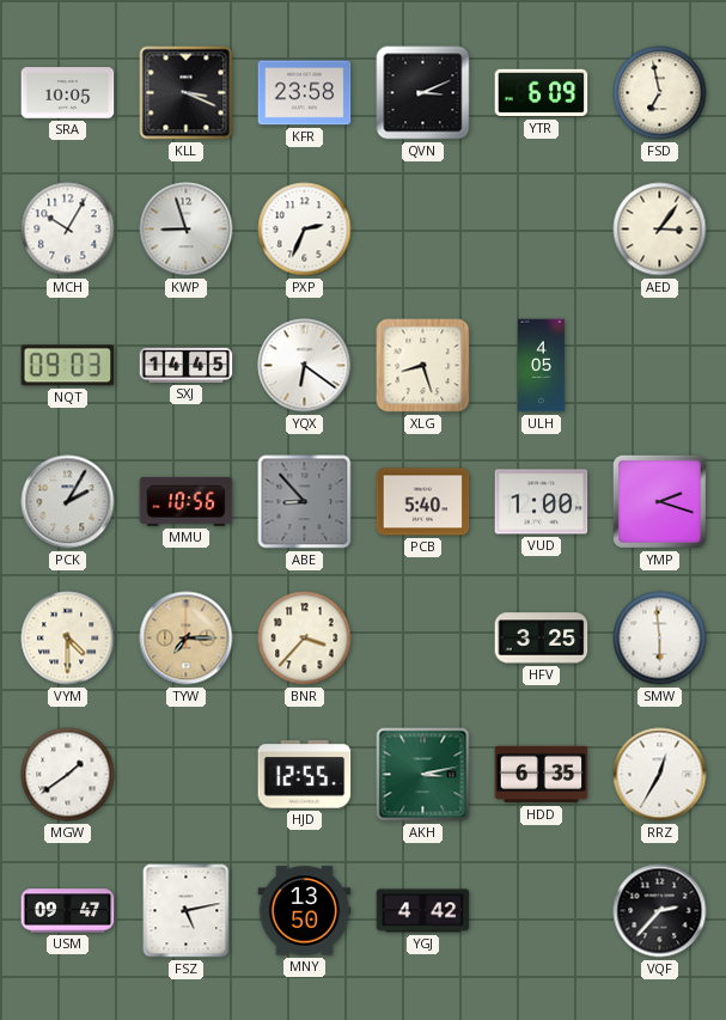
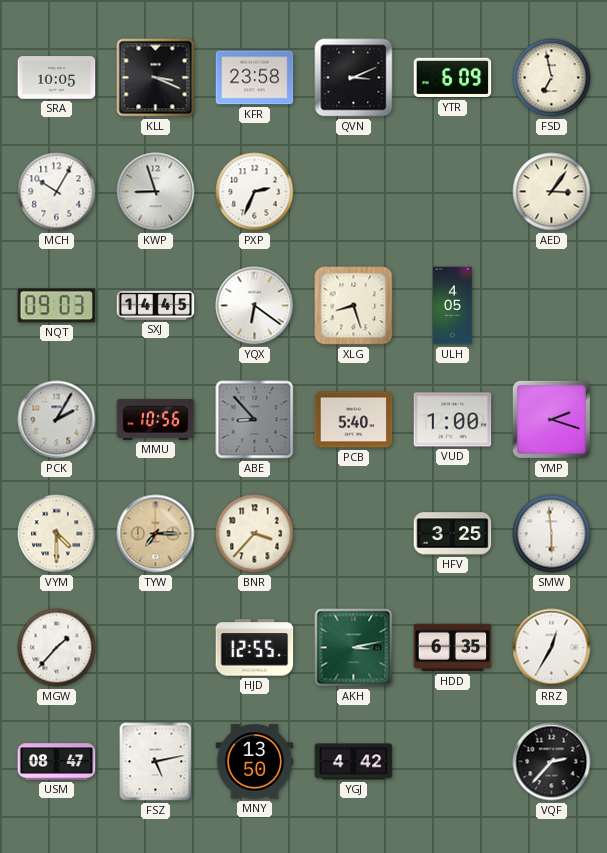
MGW: 1:39 -> 1:37
USM: 09:47 -> 08:47
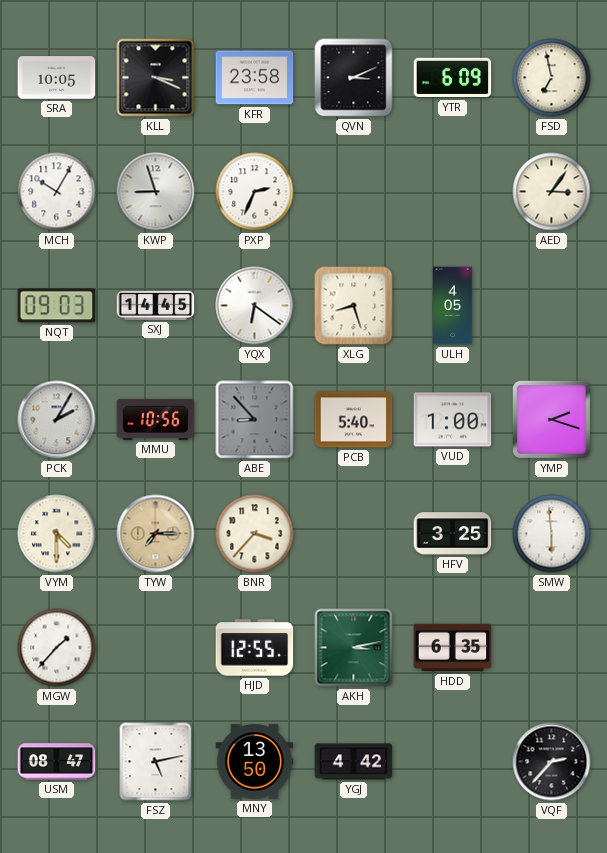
RRZ: 12:35 -> none
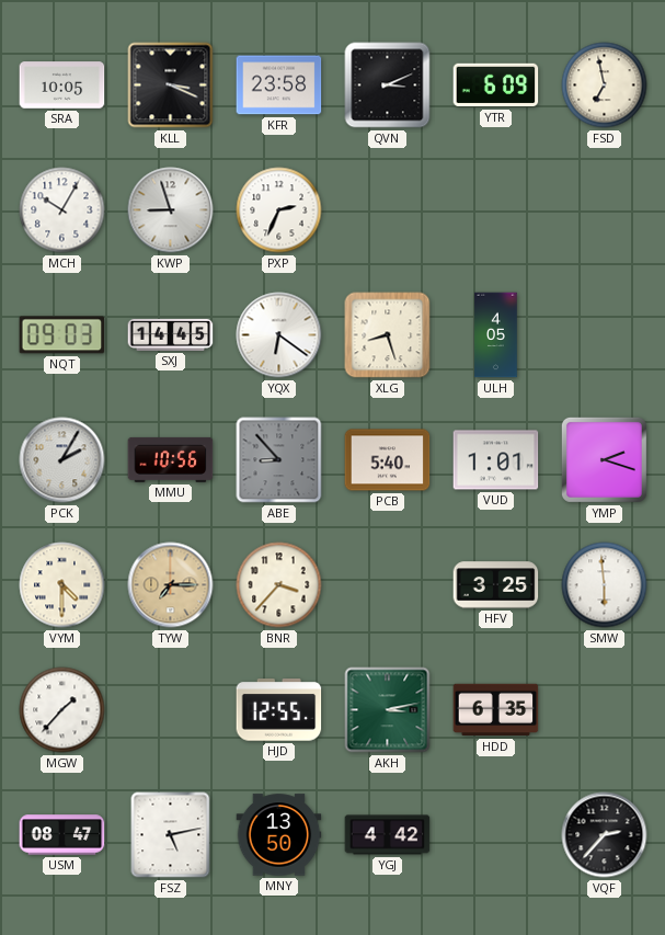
AED: 3:06 -> none
VUD: 1:00 -> 1:01
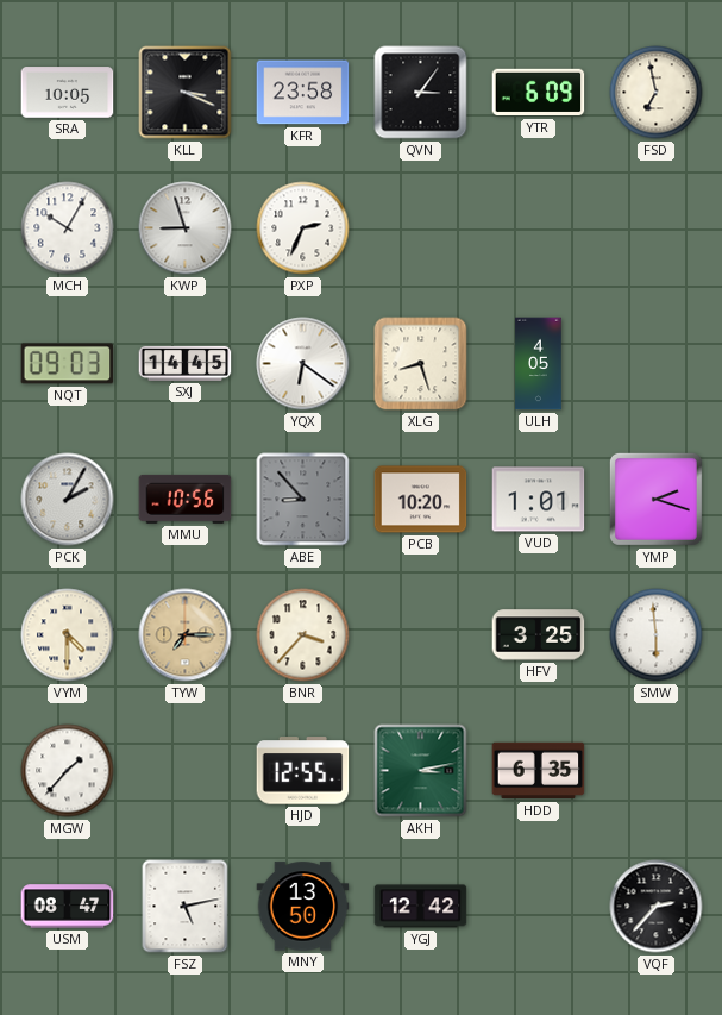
QVN: 3:11 -> 3:06
PCB: 5:40 -> 10:20
YGJ: 4:42 -> 12:42
